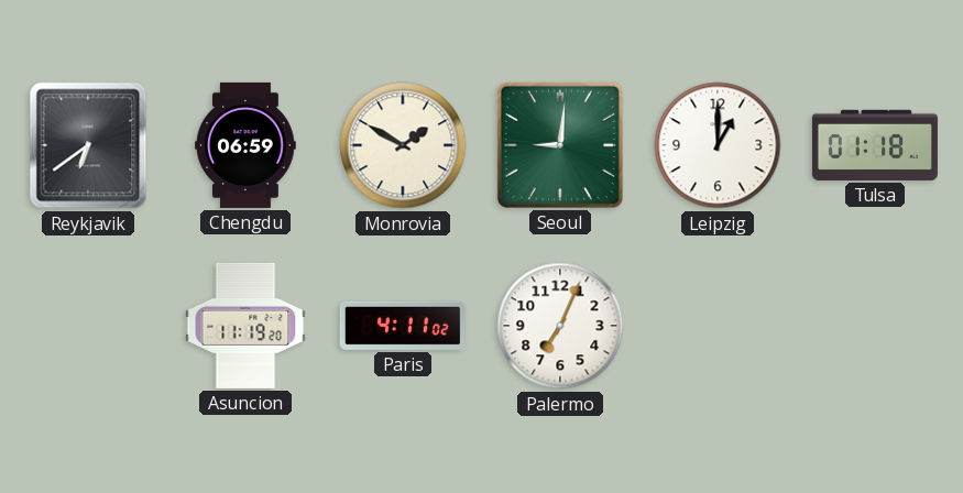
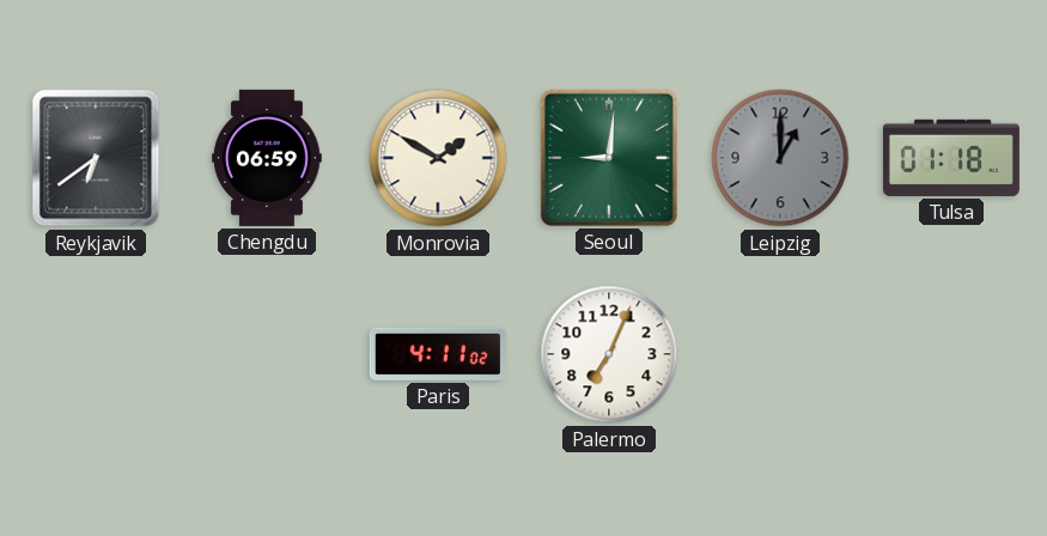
Leipzig dial: white -> grey
Asuncion: 11:19 -> none
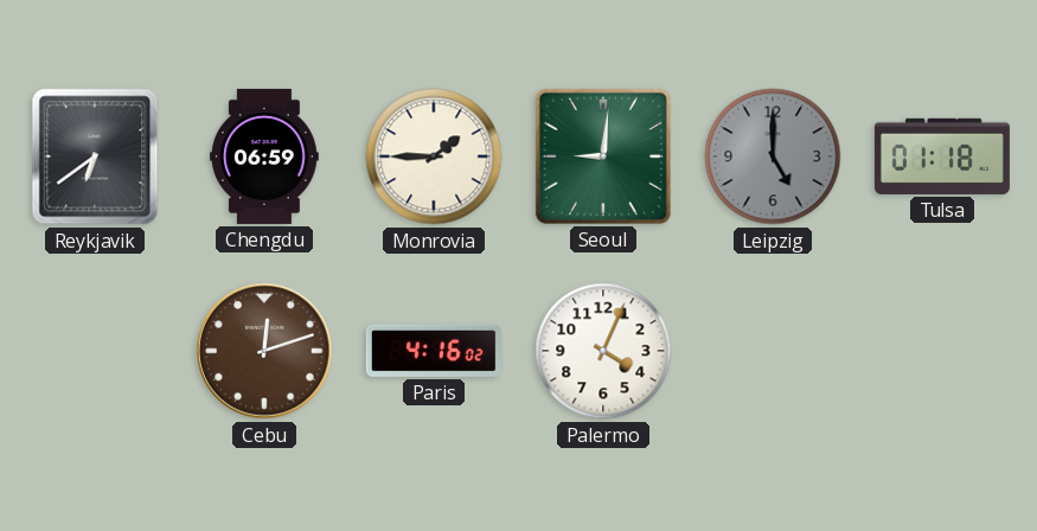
Monrovia: 1:50 -> 1:45
Leipzig: 1:00 -> 5:00
Cebu: none -> 12:12
Paris: 4:11 -> 4:16
Palermo: 7:04 -> 4:04
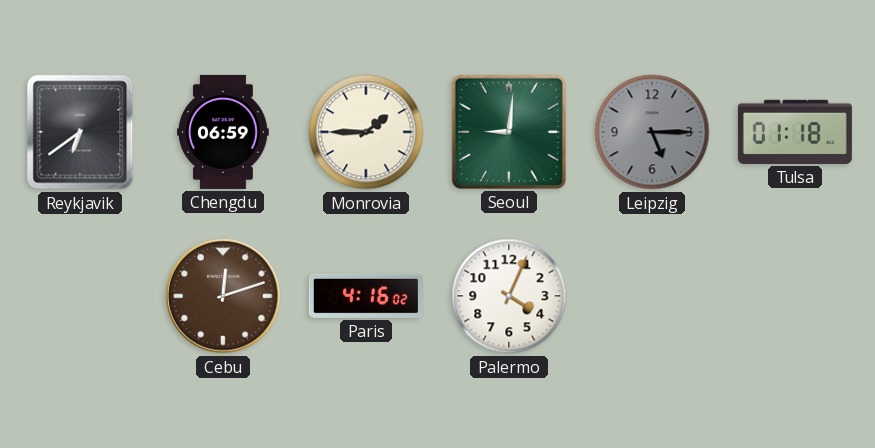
Leipzig: 5:00 -> 5:15
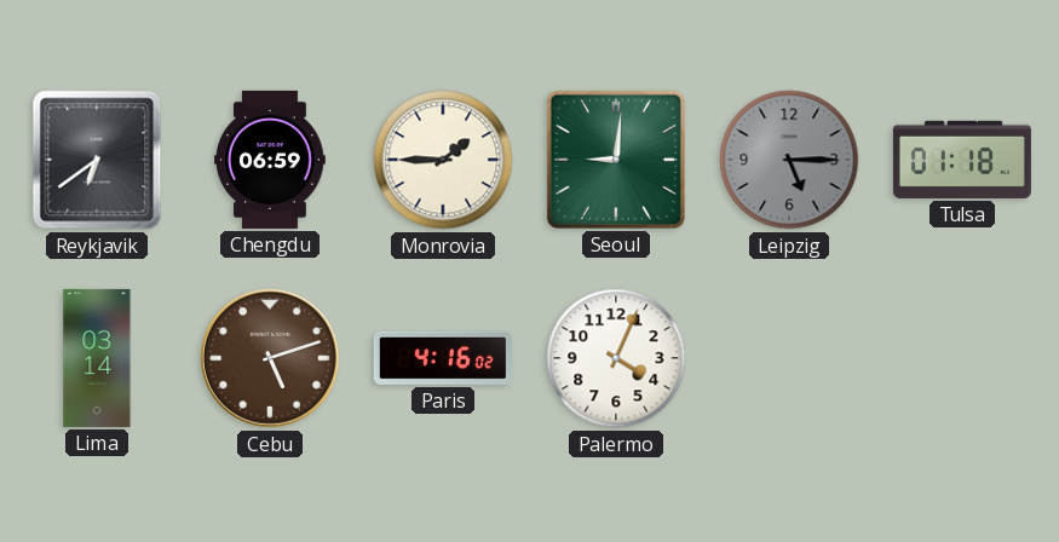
Lima: none -> 03:14
Cebu: 12:12 -> 5:12
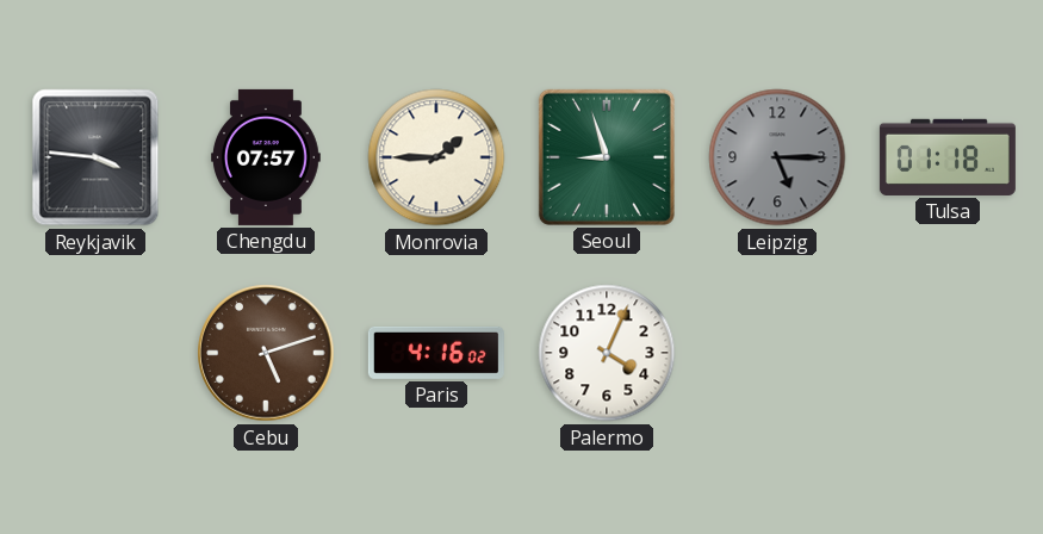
Reykjavik: 6:39 -> 3:46
Chengdu: 06:59 -> 07:57
Seoul: 9:01 -> 8:57
Lima: 03:14 -> none
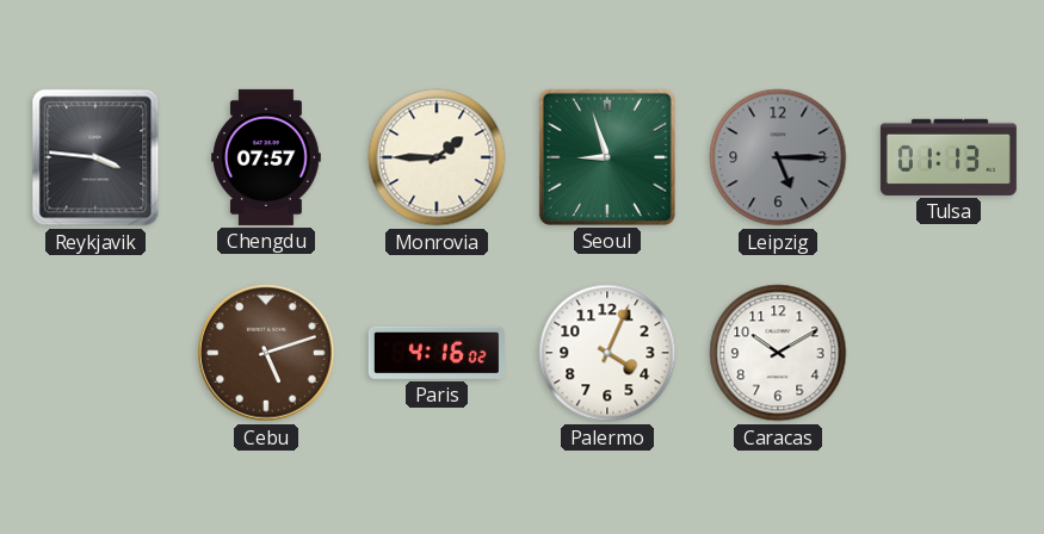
Tulsa: 01:18 -> 01:13
Caracas: none -> 10:10
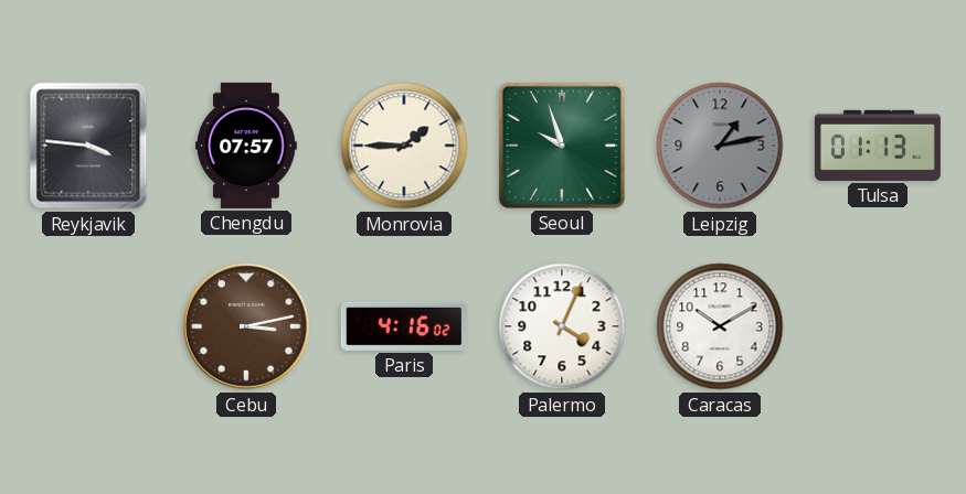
Seoul: 8:57 -> 9:57
Leipzig: 5:15 -> 1:13
Cebu: 5:12 -> 3:13
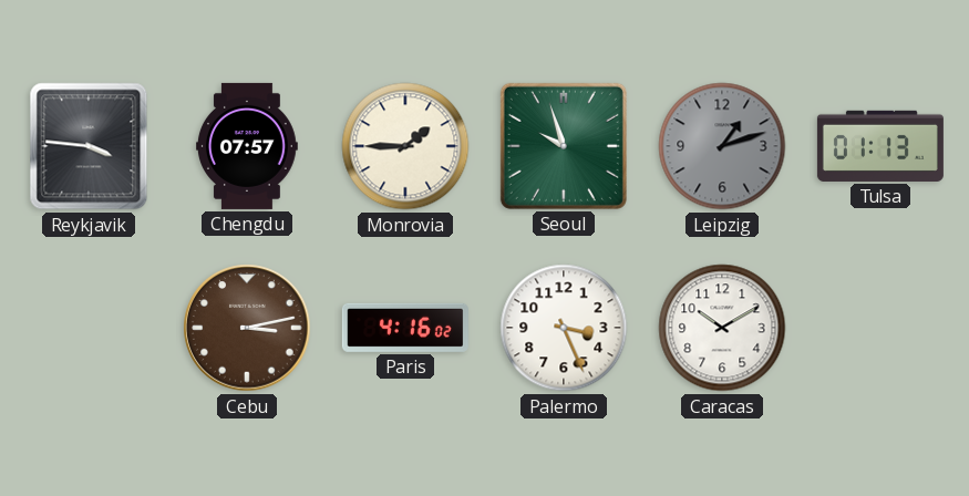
Leipzig: 1:13 -> 1:12
Palermo: 4:04 -> 3:26
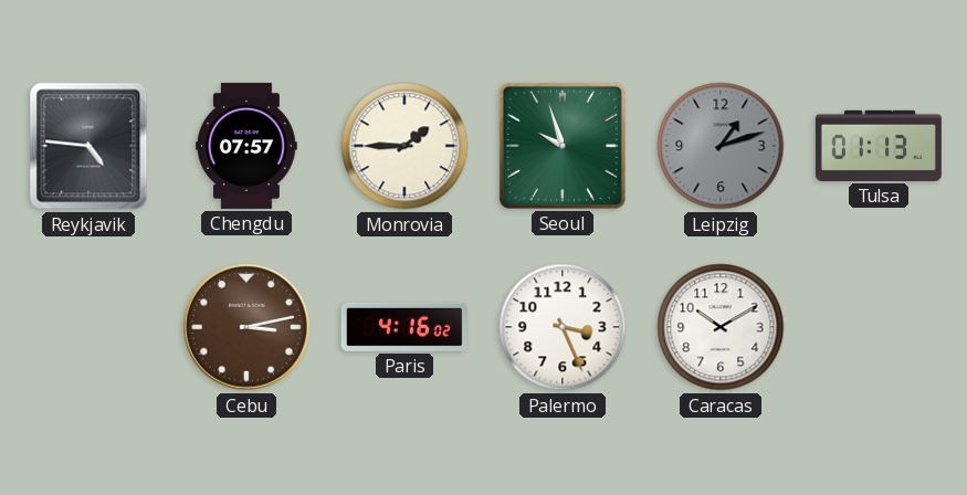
Reykjavik: 3:46 -> 4:46
